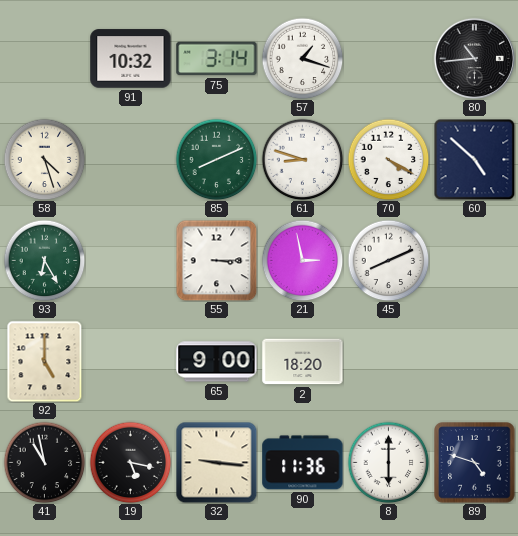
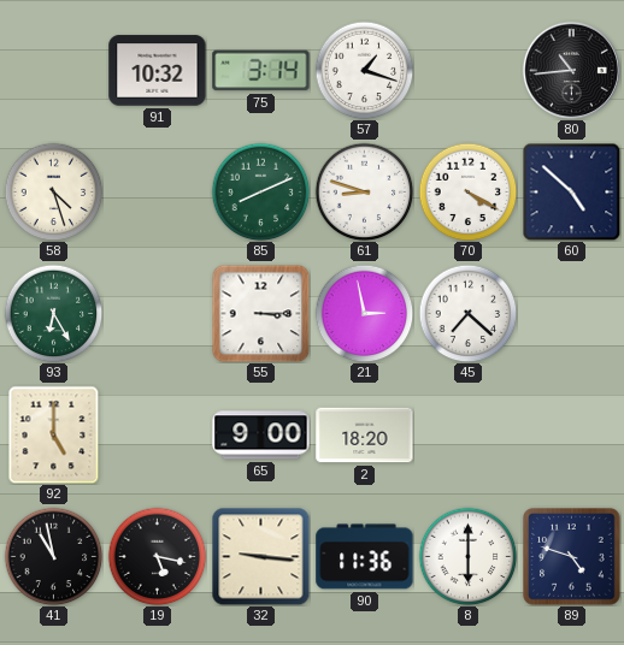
45: 8:11 -> 7:22
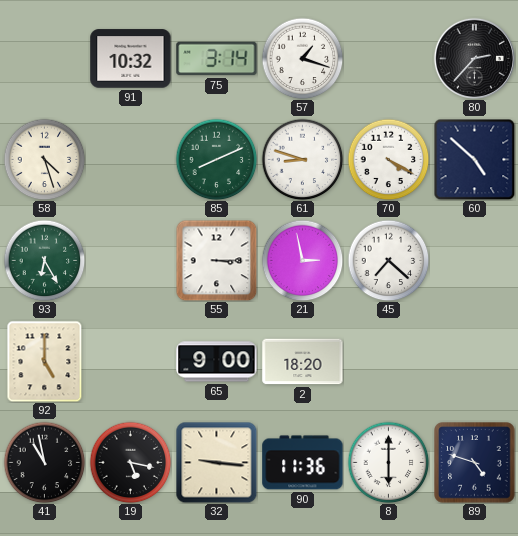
80: 10:44 -> 2:37
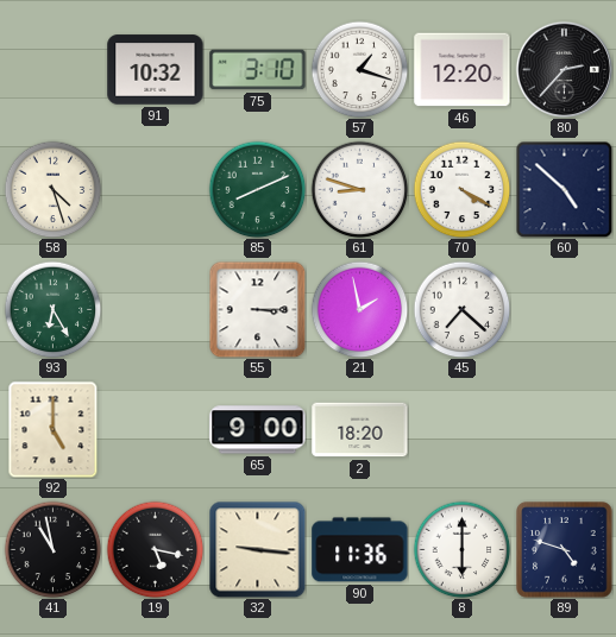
75: 3:14 -> 3:10
46: none -> 12:20
21: 2:58 -> 1:58
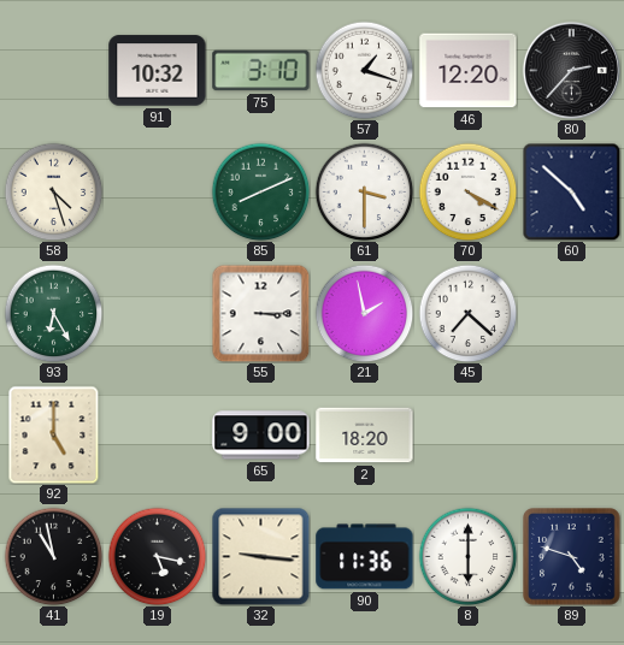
61: 8:48 -> 3:30
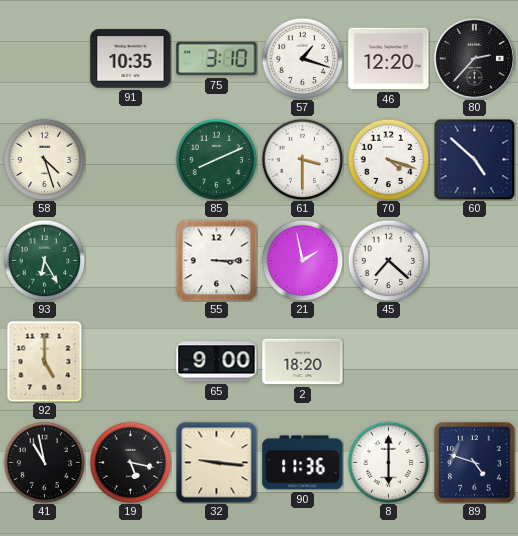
91: 10:32 -> 10:35
70: 4:20 -> 4:18
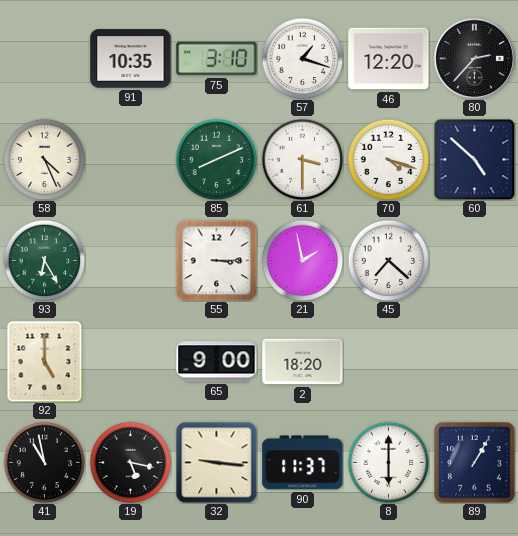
58: 4:27 -> 4:26
90: 11:36 -> 11:37
89: 4:48 -> 1:05
